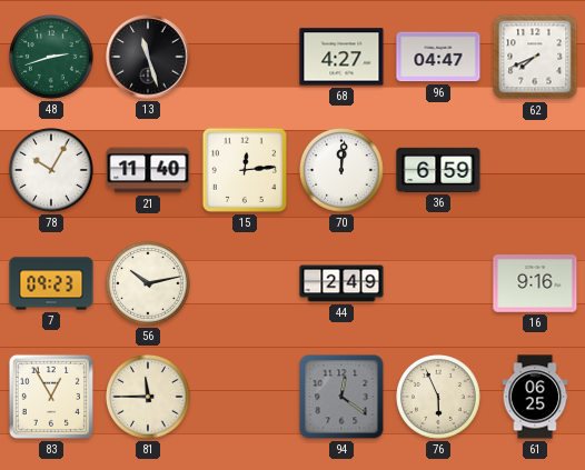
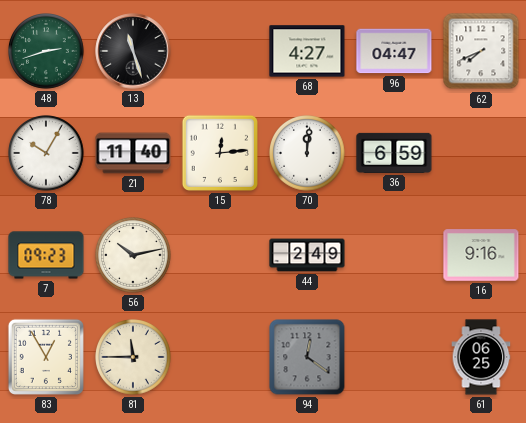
76: 5:56 -> none
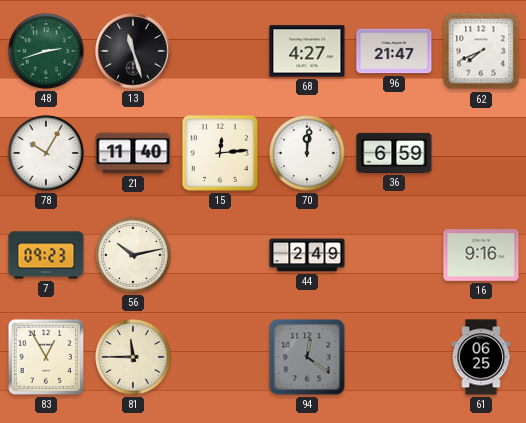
96: 04:47 -> 21:47
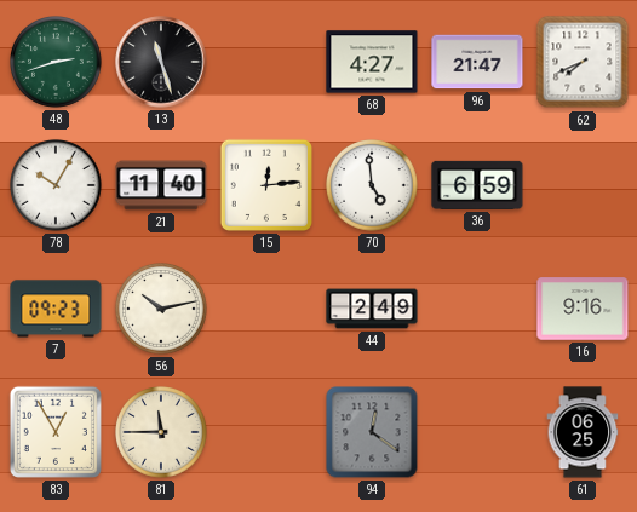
70: 12:01 -> 4:59
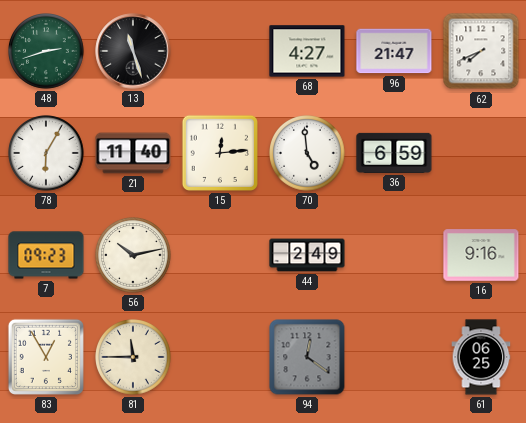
78: 10:05 -> 6:05
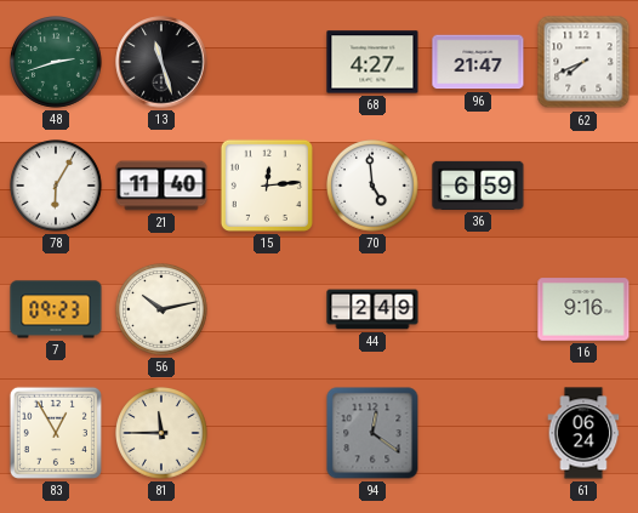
61: 06:25 -> 06:24
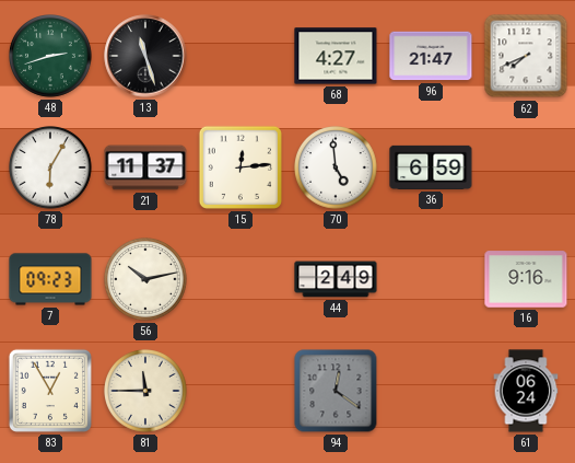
21: 11:40 -> 11:37
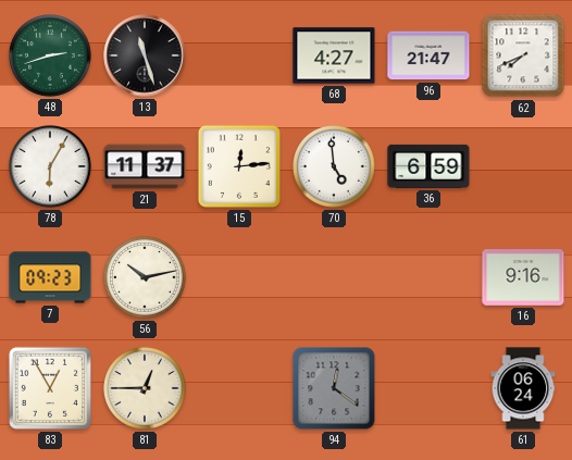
44: 2:49 -> none
81: 11:45 -> 12:45
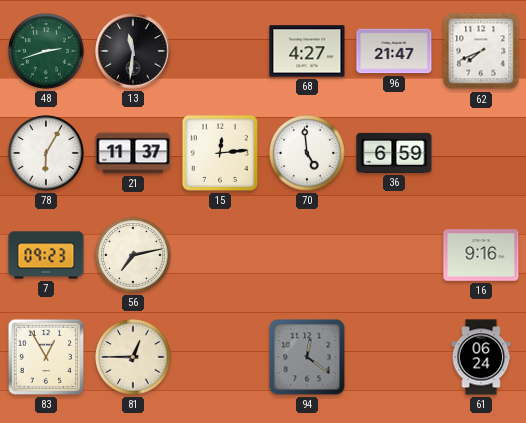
13: 11:27 -> 11:31
56: 10:13 -> 7:13
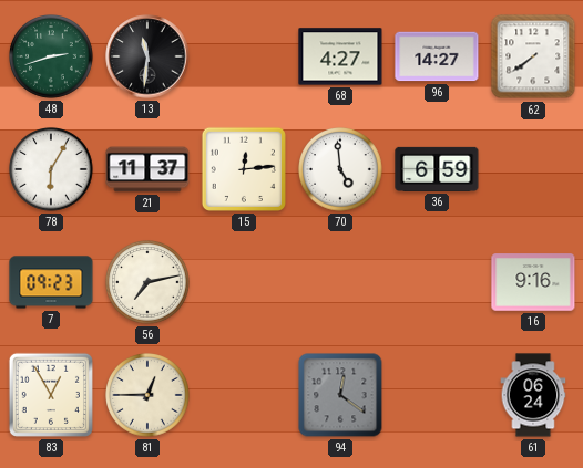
96: 21:47 -> 14:27
62: 7:41 -> 7:39
